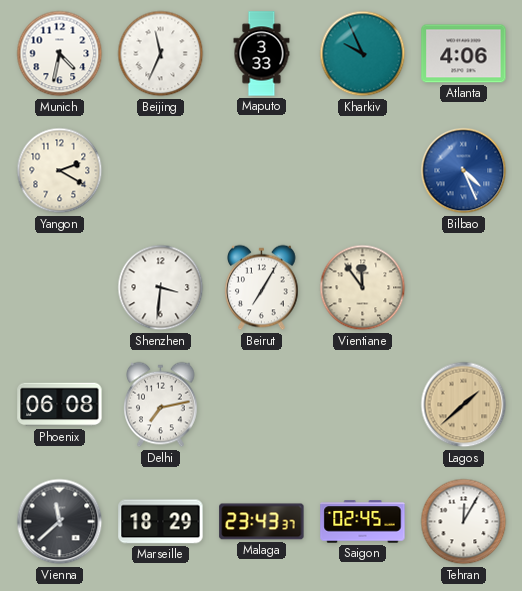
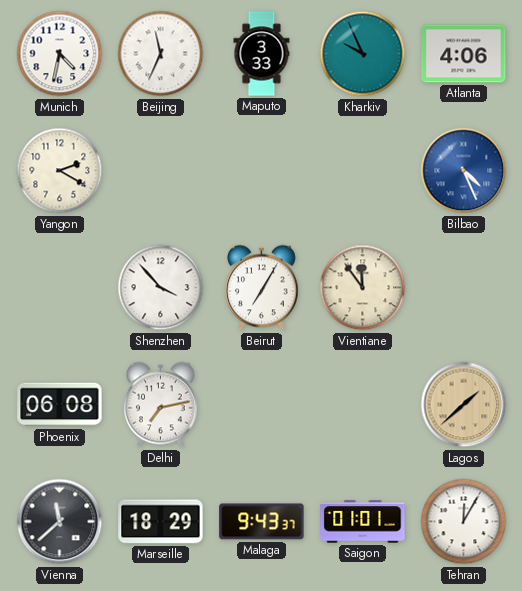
Shenzhen: 3:31 -> 3:53
Malaga: 23:43 -> 9:43
Saigon: 02:45 -> 01:01
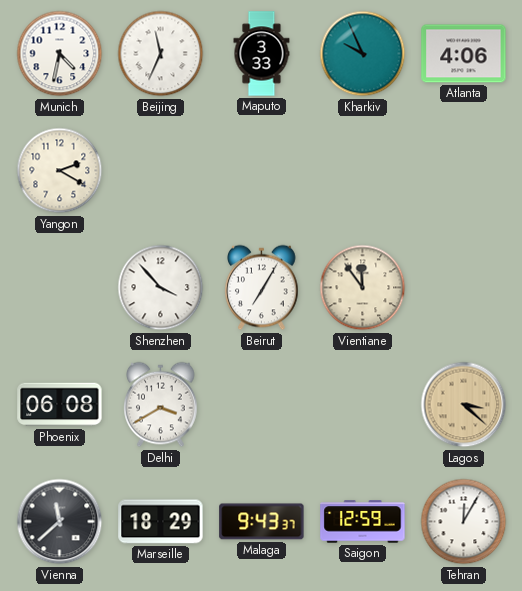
Bilbao: 4:26 -> none
Delhi: 7:13 -> 3:40
Lagos: 1:38 -> 3:22
Saigon: 01:01 -> 12:59
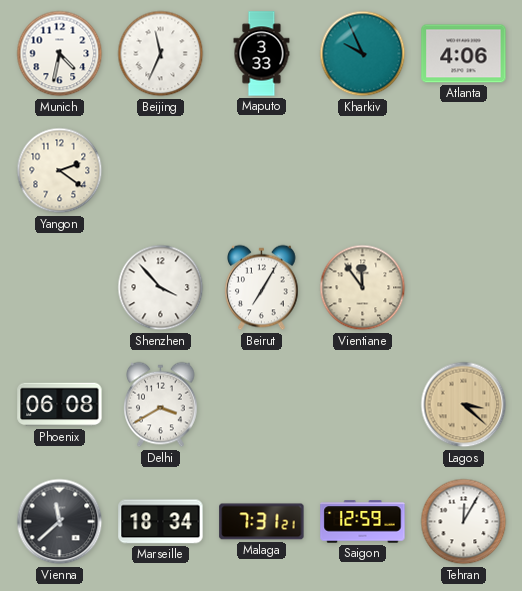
Yangon: 2:20 -> 2:21
Marseille: 18:29 -> 18:34
Malaga: 9:43 -> 7:31
